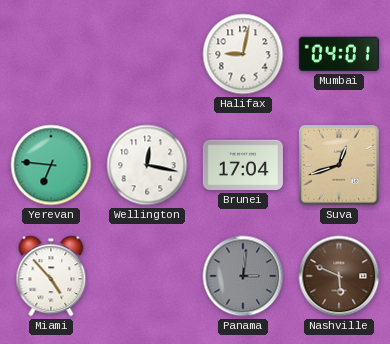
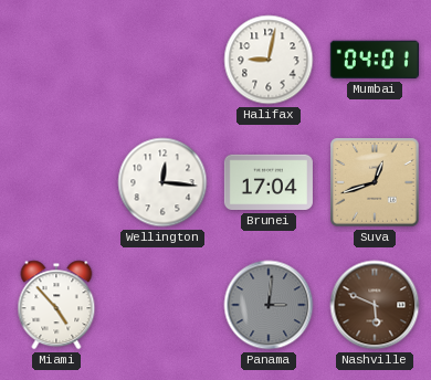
Yerevan: 6:46 -> none
Wellington: 12:17 -> 12:16
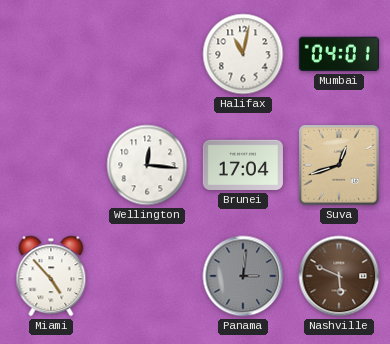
Halifax: 9:02 -> 11:02
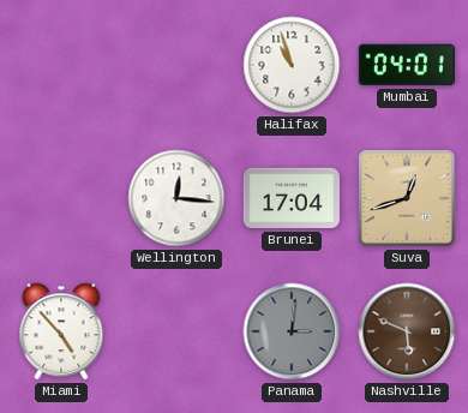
Halifax: 11:02 -> 10:57
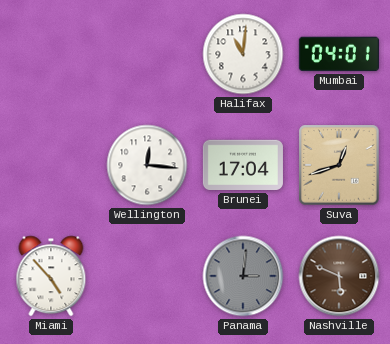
Halifax: 10:57 -> 11:01
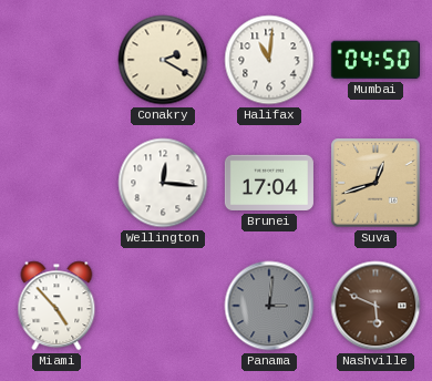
Conakry: none -> 2:20
Mumbai: 04:01 -> 04:50
